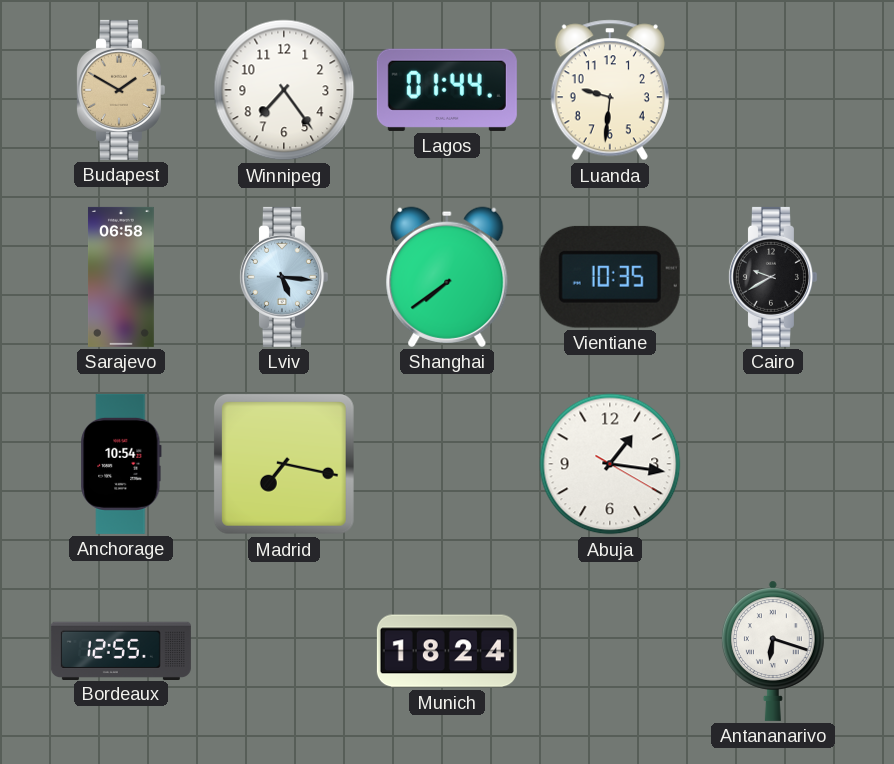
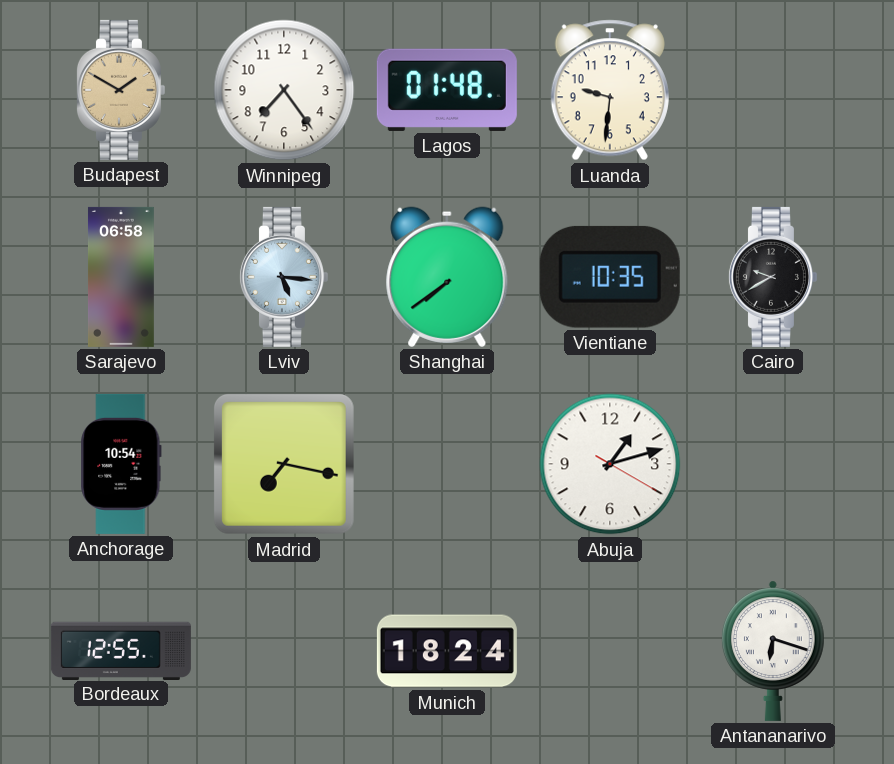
Lagos: 01:44 -> 01:48
Abuja: 1:16 -> 1:12
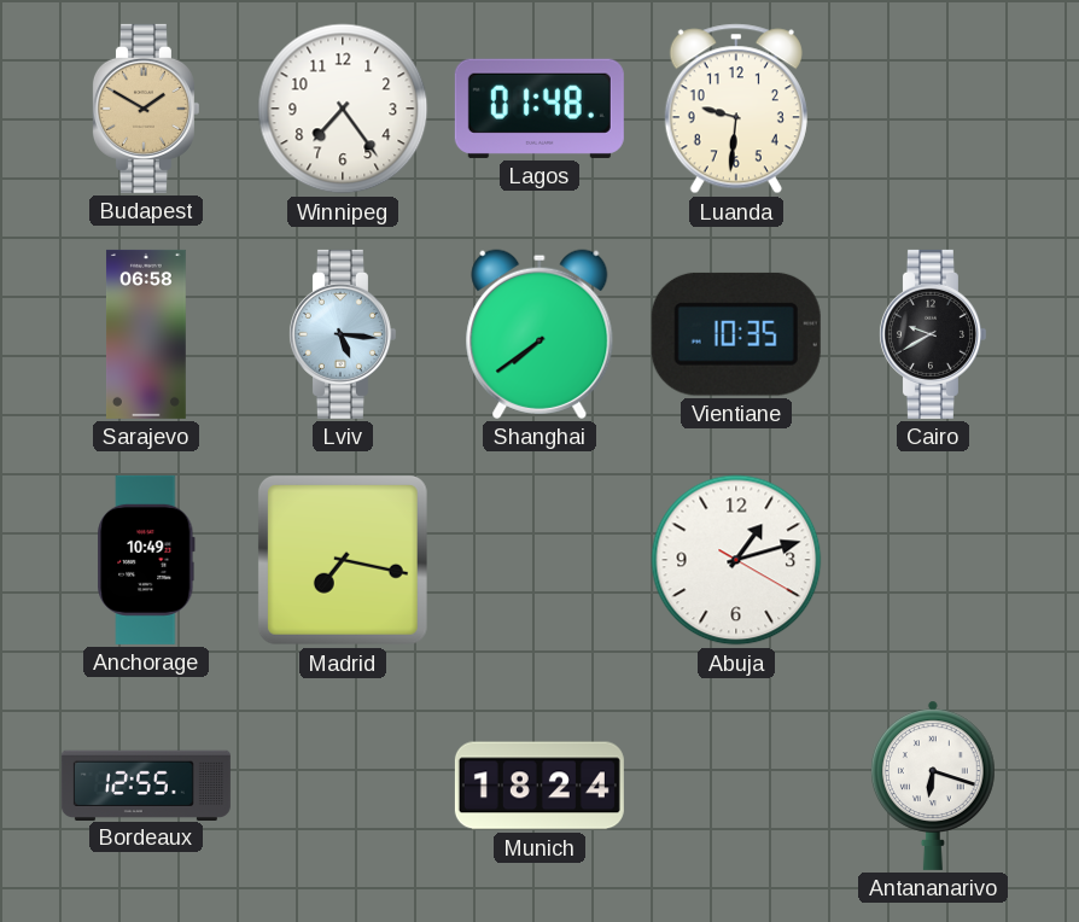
Anchorage: 10:54 -> 10:49
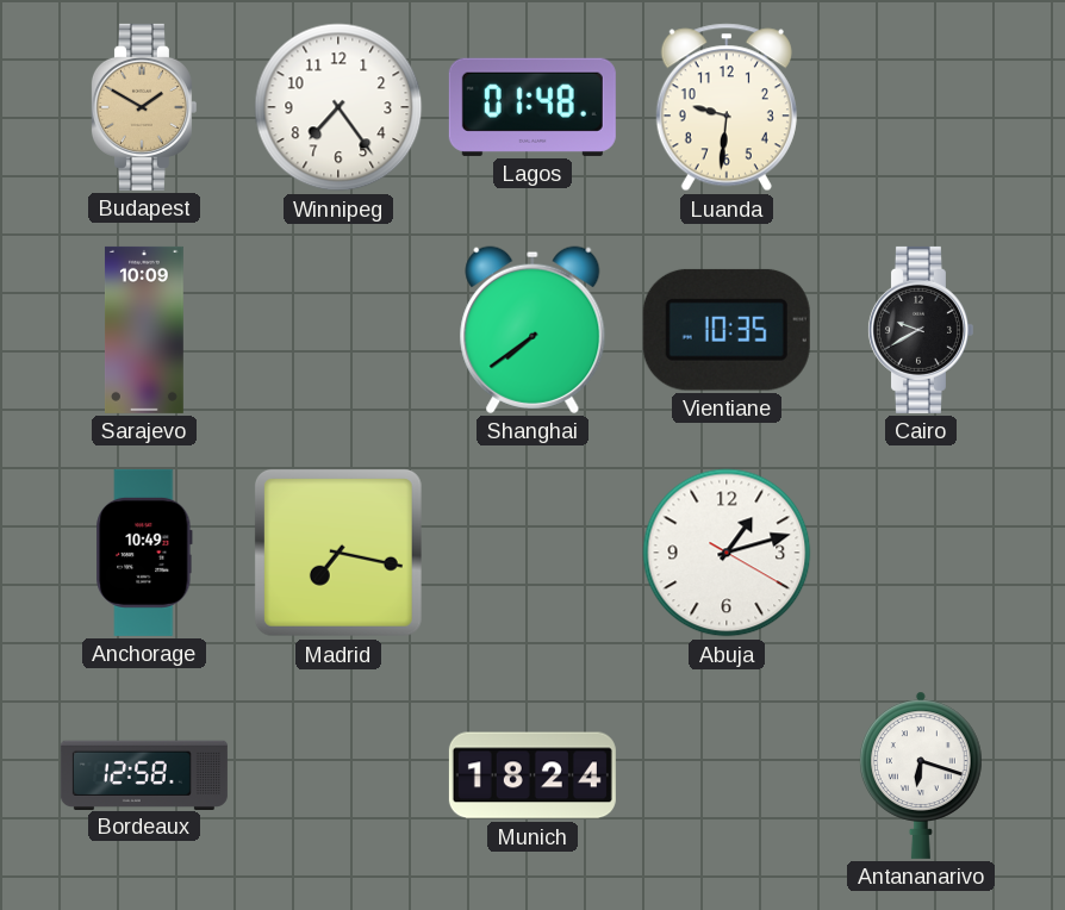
Sarajevo: 06:58 -> 10:09
Lviv: 5:16 -> none
Bordeaux: 12:55 -> 12:58
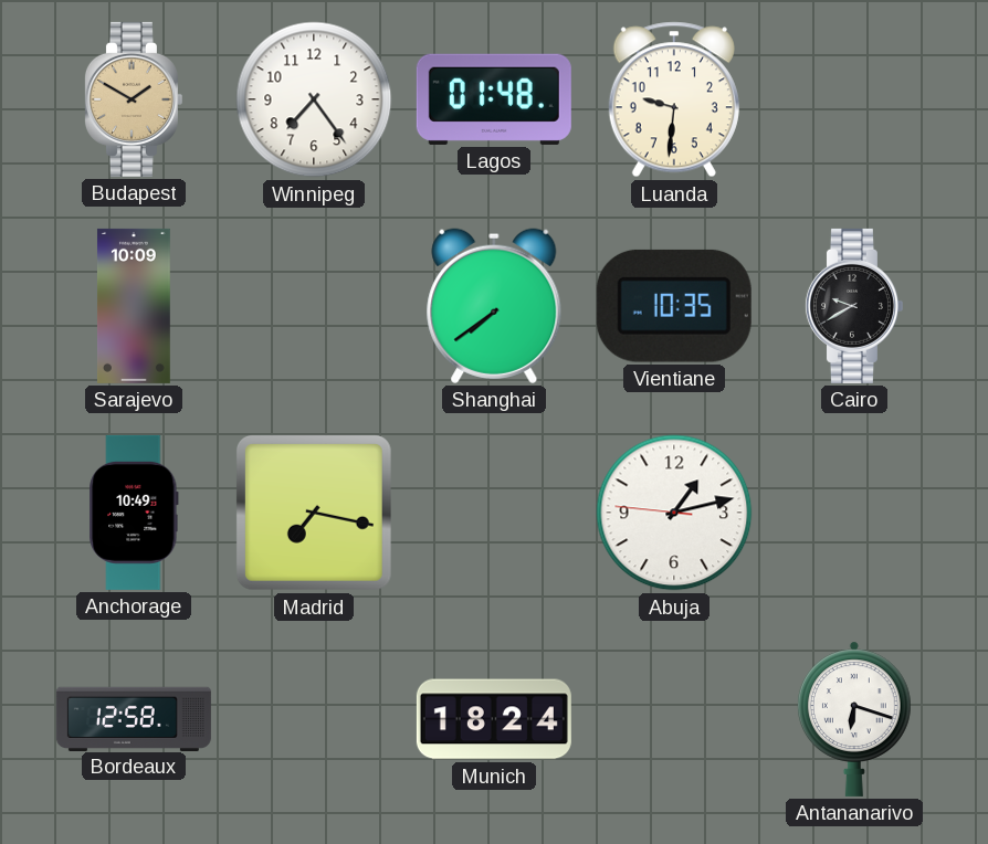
Abuja: 1:12:20 -> 1:12:46
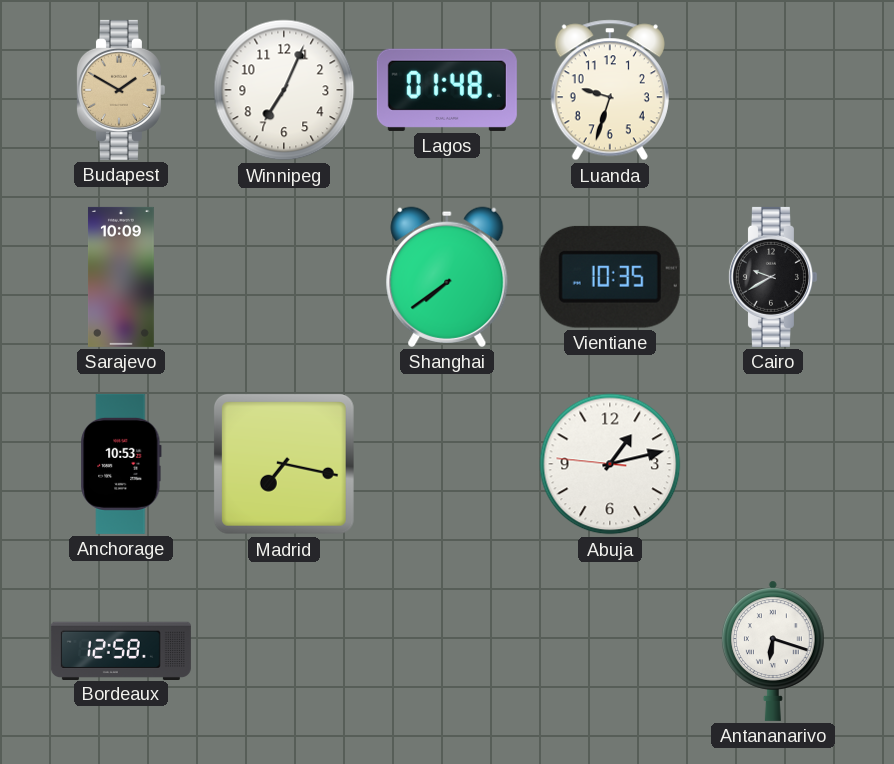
Winnipeg: 7:24 -> 7:04
Luanda: 9:31 -> 9:33
Anchorage: 10:49 -> 10:53
Munich: 18:24 -> none
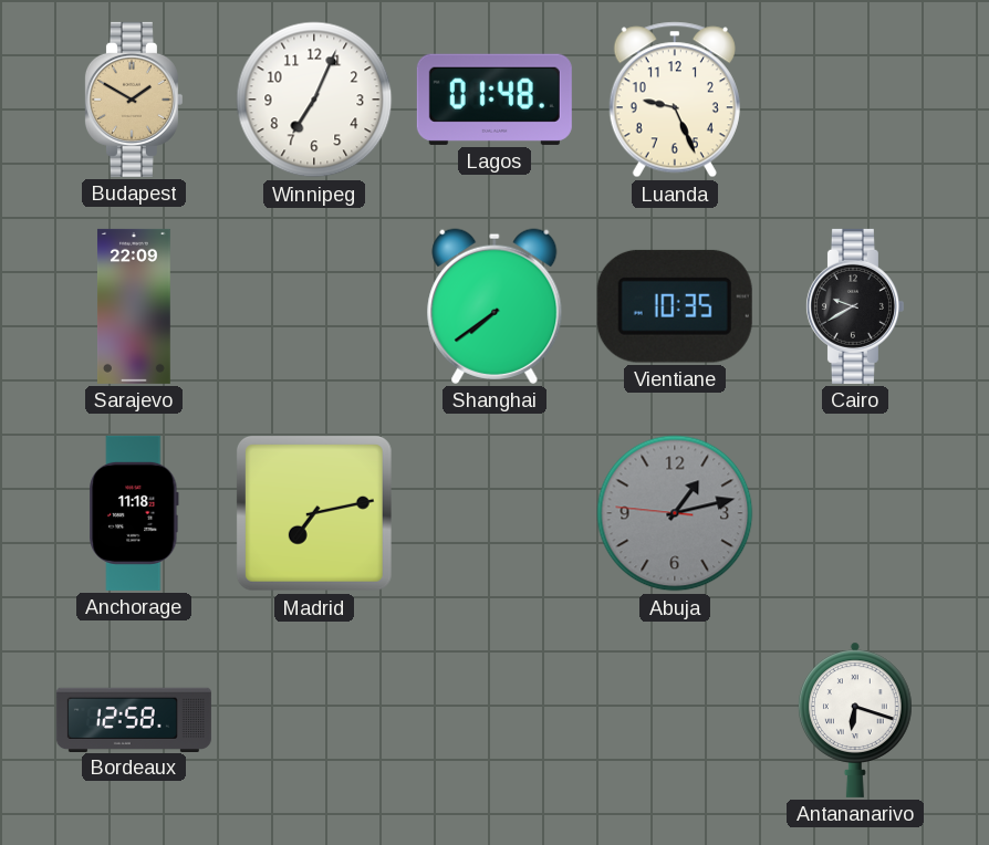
Luanda: 9:33 -> 9:26
Sarajevo: 10:09 -> 22:09
Anchorage: 10:53 -> 11:18
Madrid: 7:17 -> 7:13
Abuja dial: white -> grey
